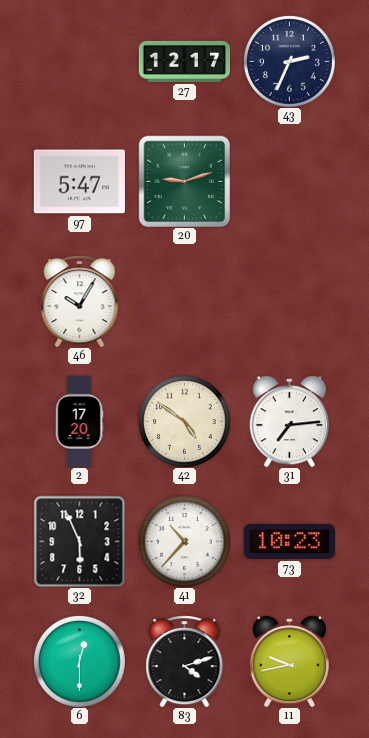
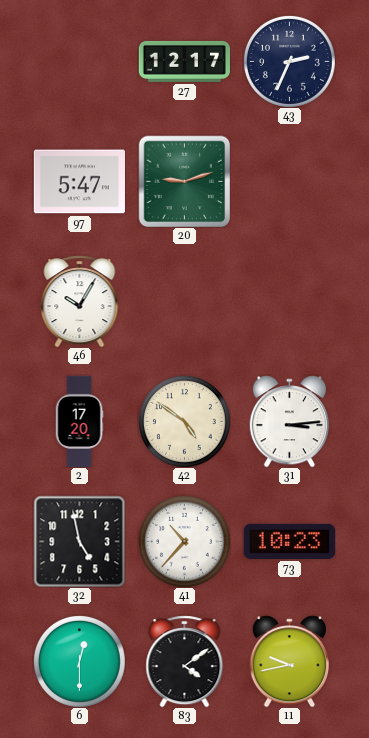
31: 7:14 -> 3:14
32: 5:56 -> 4:58
83: 4:12 -> 4:09
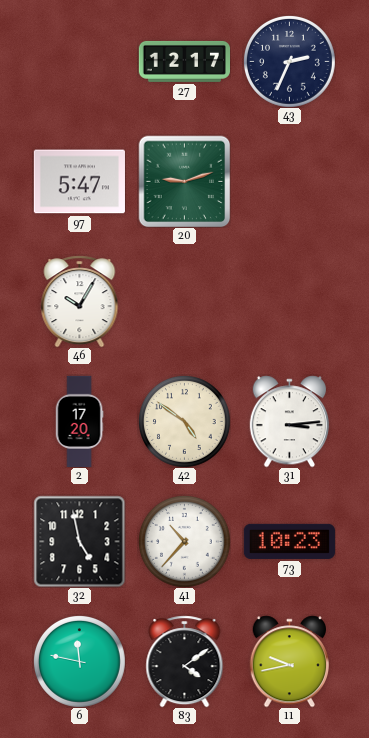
6: 12:30 -> 11:47
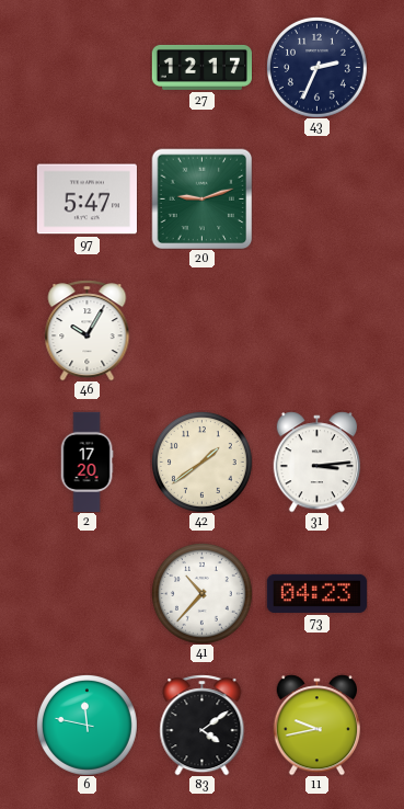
42: 4:51 -> 1:39
32: 4:58 -> none
73: 10:23 -> 04:23
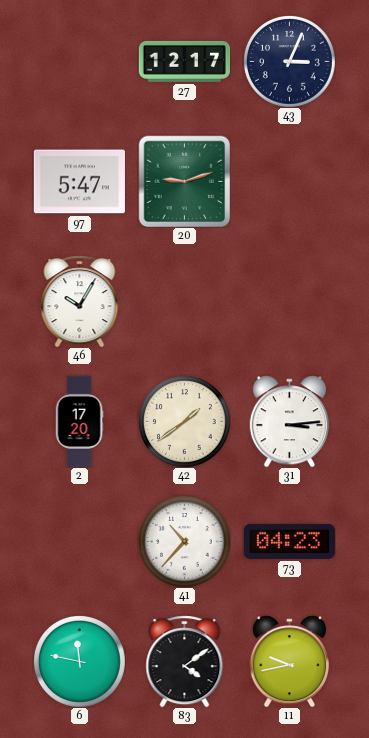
43: 2:34 -> 3:04
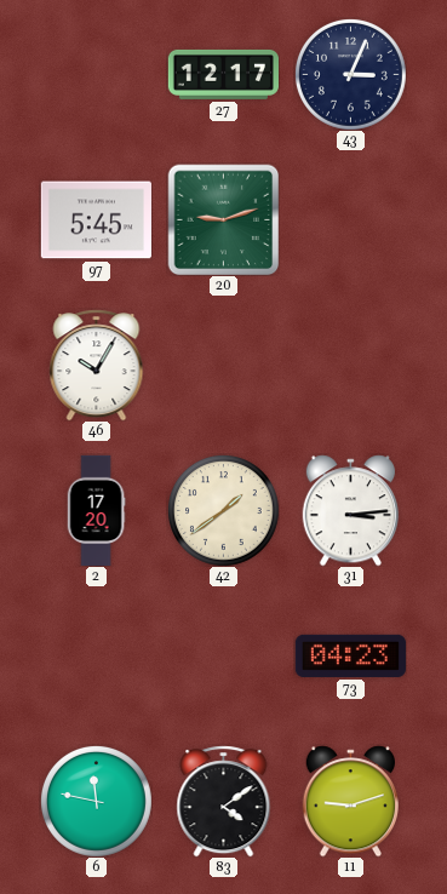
97: 5:47 -> 5:45
41: 10:37 -> none
11: 9:43 -> 9:12
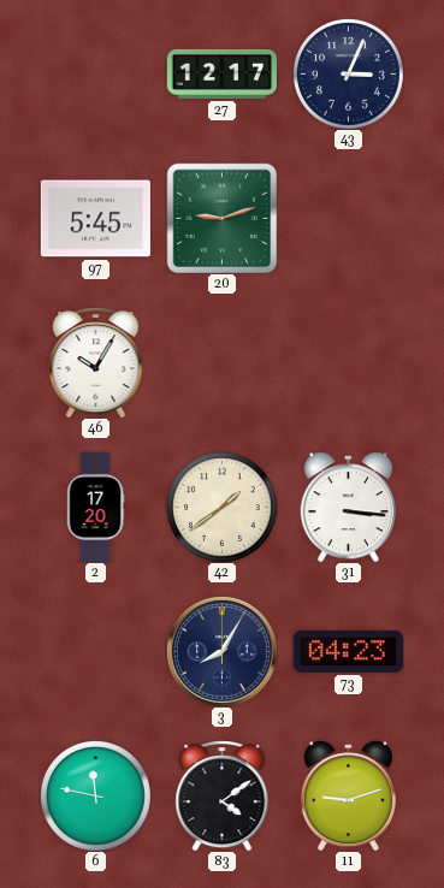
31: 3:14 -> 3:16
3: none -> 8:05
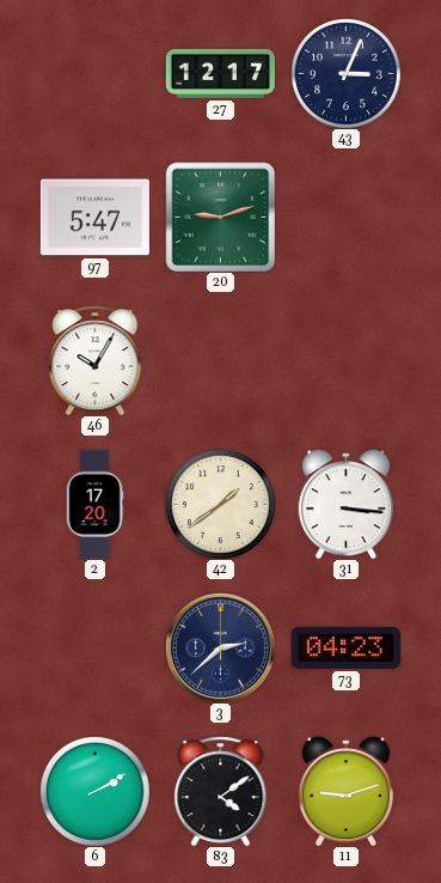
97: 5:45 -> 5:47
3: 8:05 -> 2:38
6: 11:47 -> 2:10
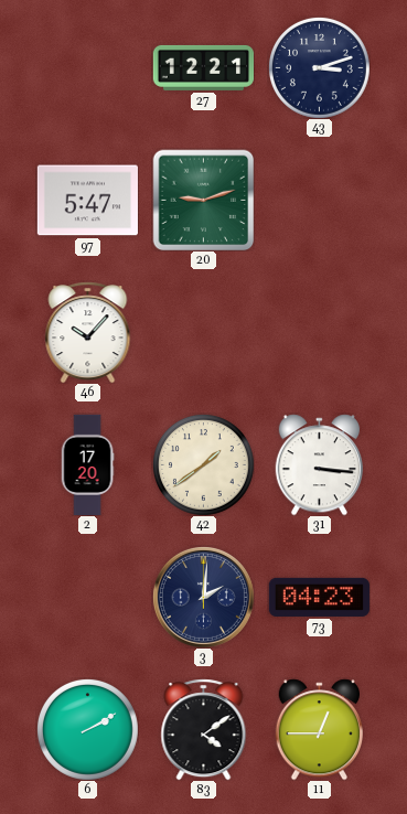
27: 12:17 -> 12:21
43: 3:04 -> 3:12
46: 10:05 -> 10:07
3: 2:38 -> 2:01
11: 9:12 -> 12:45
